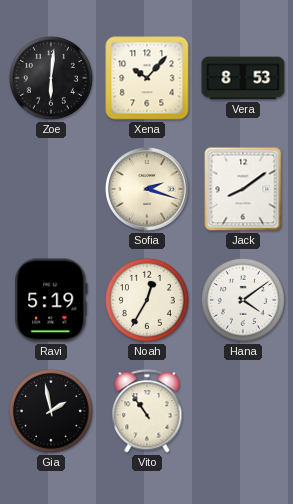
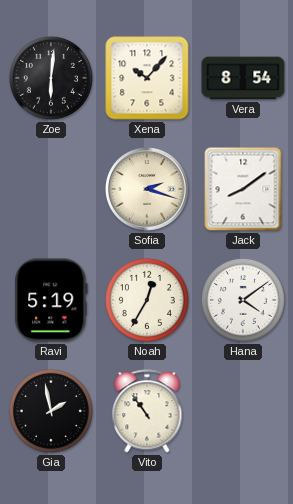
Vera: 8:53 -> 8:54
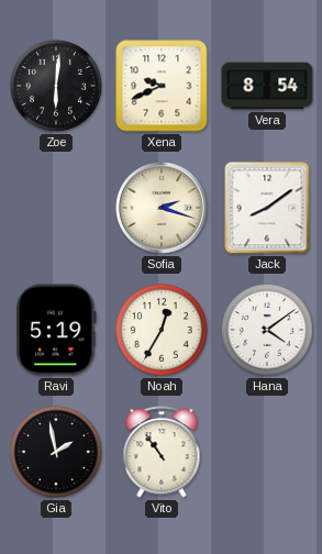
Xena: 10:07 -> 9:41
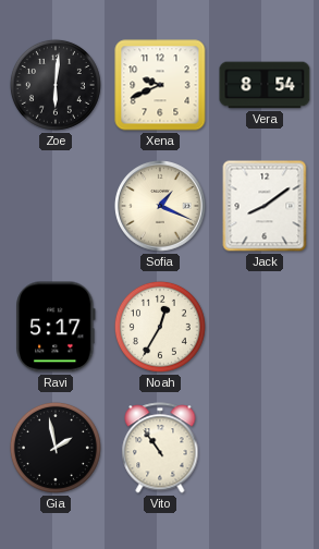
Sofia: 2:18 -> 1:19
Ravi: 5:19 -> 5:17
Hana: 4:09 -> none
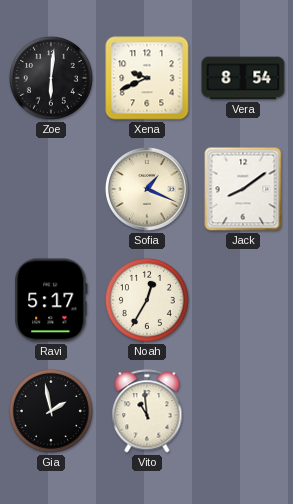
Vito: 10:54 -> 10:59
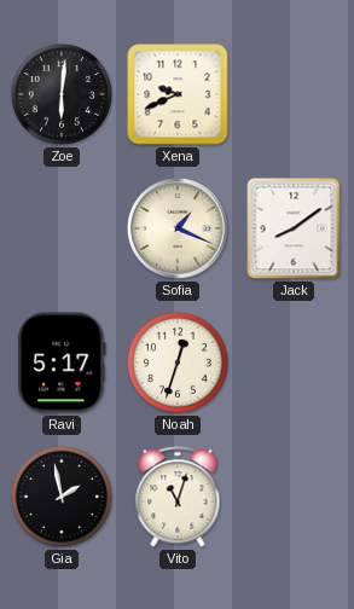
Vera: 8:54 -> none
Noah: 12:35 -> 12:33
Vito: 10:59 -> 11:03
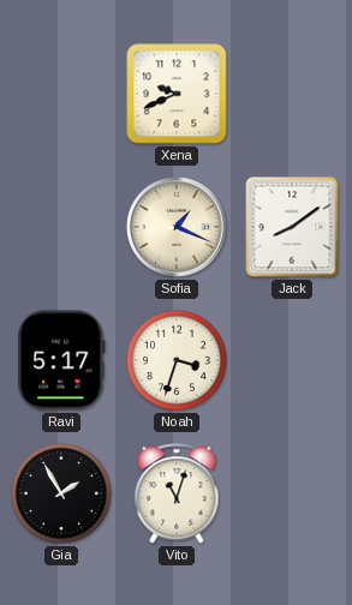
Zoe: 6:01 -> none
Noah: 12:33 -> 3:33
Gia: 1:58 -> 1:55
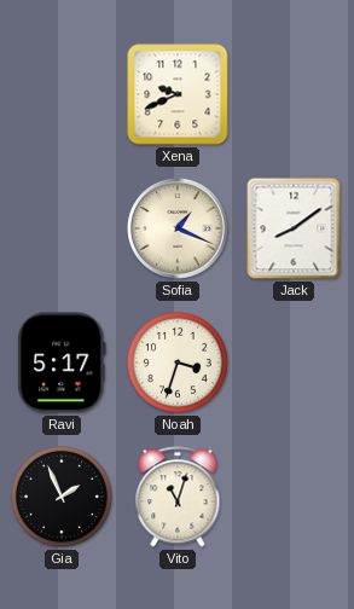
Gia: 1:55 -> 1:56
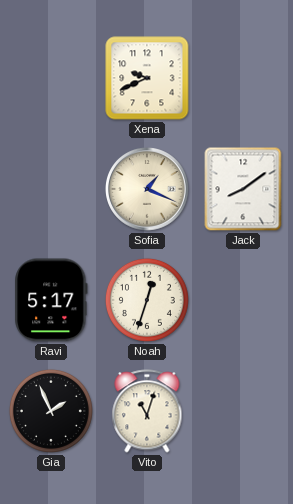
Noah: 3:33 -> 12:33
